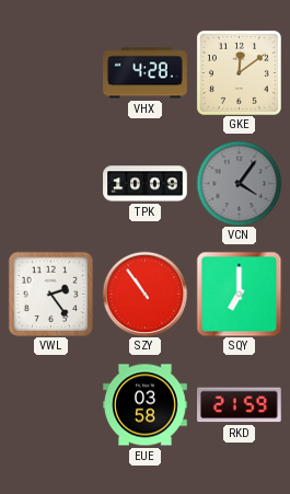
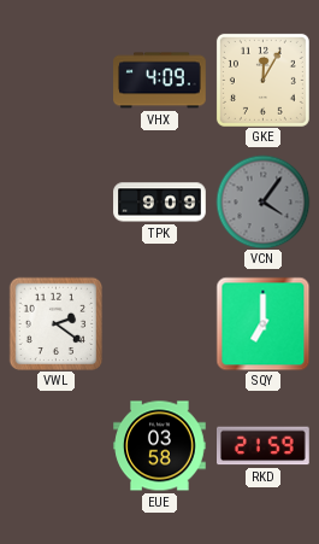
VHX: 4:28 -> 4:09
GKE: 12:09 -> 12:05
TPK: 10:09 -> 9:09
VWL: 2:24 -> 2:21
SZY: 10:54 -> none
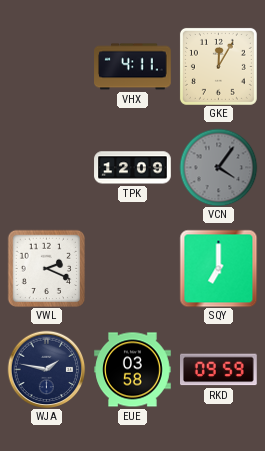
VHX: 4:09 -> 4:11
TPK: 9:09 -> 12:09
VWL: 2:21 -> 2:19
WJA: none -> 1:47
RKD: 21:59 -> 09:59
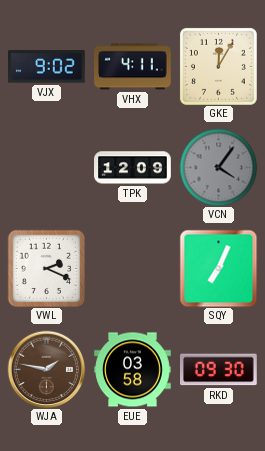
VJX: none -> 9:02
SQY: 7:00 -> 7:04
WJA dial: navy -> brown
RKD: 09:59 -> 09:30
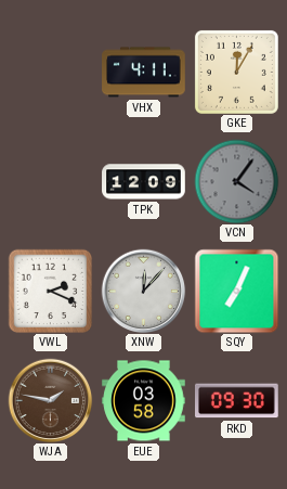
VJX: 9:02 -> none
XNW: none -> 12:07
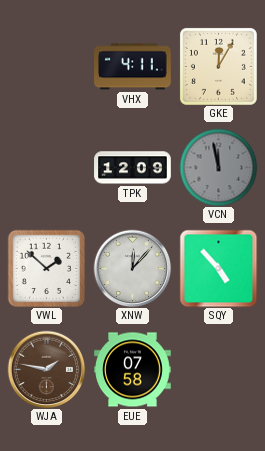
VCN: 4:06 -> 11:58
VWL: 2:19 -> 1:52
SQY: 7:04 -> 4:53
EUE: 03:58 -> 07:58
RKD: 09:30 -> none
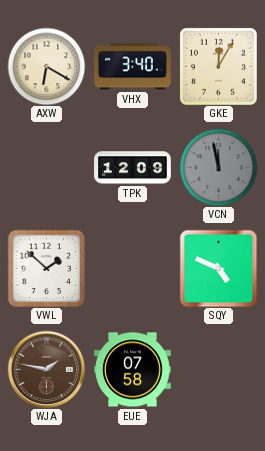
AXW: none -> 6:20
VHX: 4:11 -> 3:40
XNW: 12:07 -> none
SQY: 4:53 -> 4:49
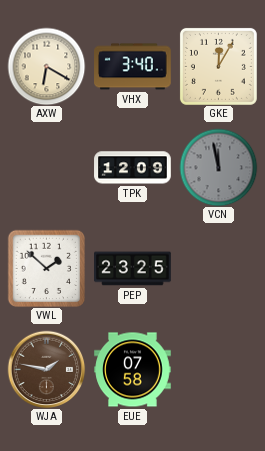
PEP: none -> 23:25
SQY: 4:49 -> none
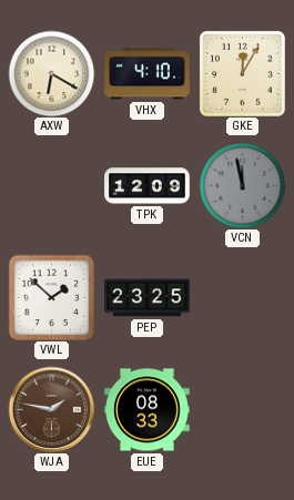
VHX: 3:40 -> 4:10
EUE: 07:58 -> 08:33
